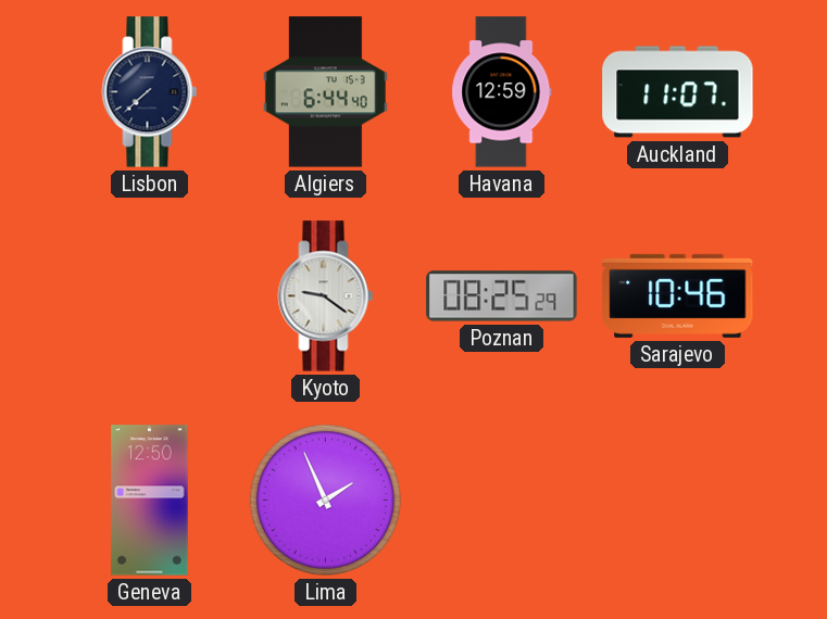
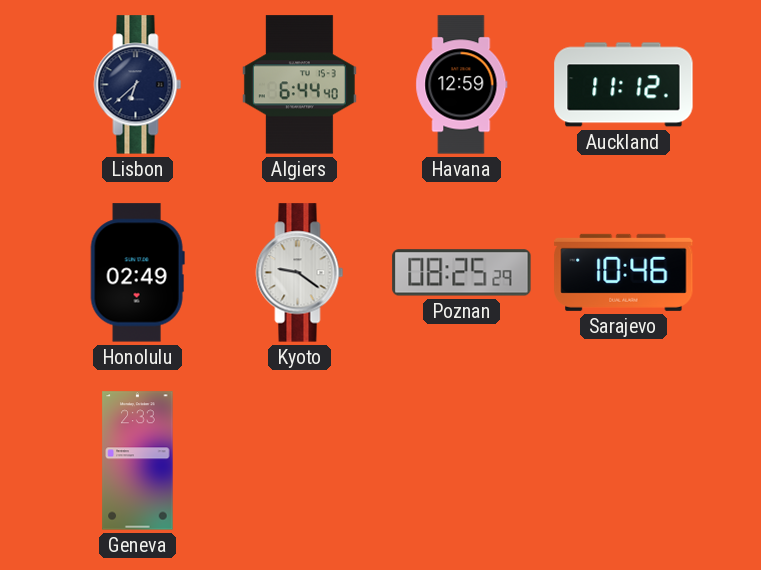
Lisbon: 7:38 -> 6:38
Auckland: 11:07 -> 11:12
Honolulu: none -> 02:49
Geneva: 12:50 -> 2:33
Lima: 1:56 -> none
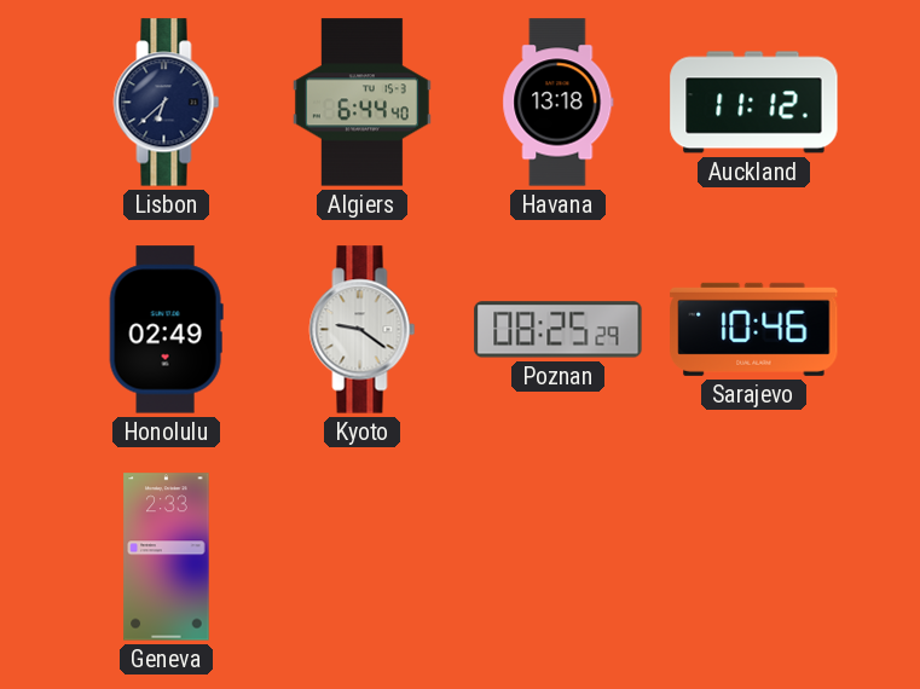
Havana: 12:59 -> 13:18
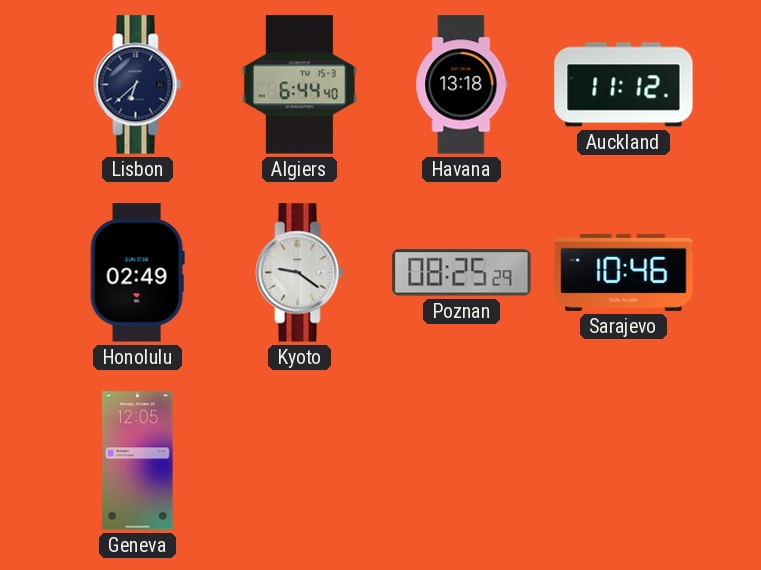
Geneva: 2:33 -> 12:05
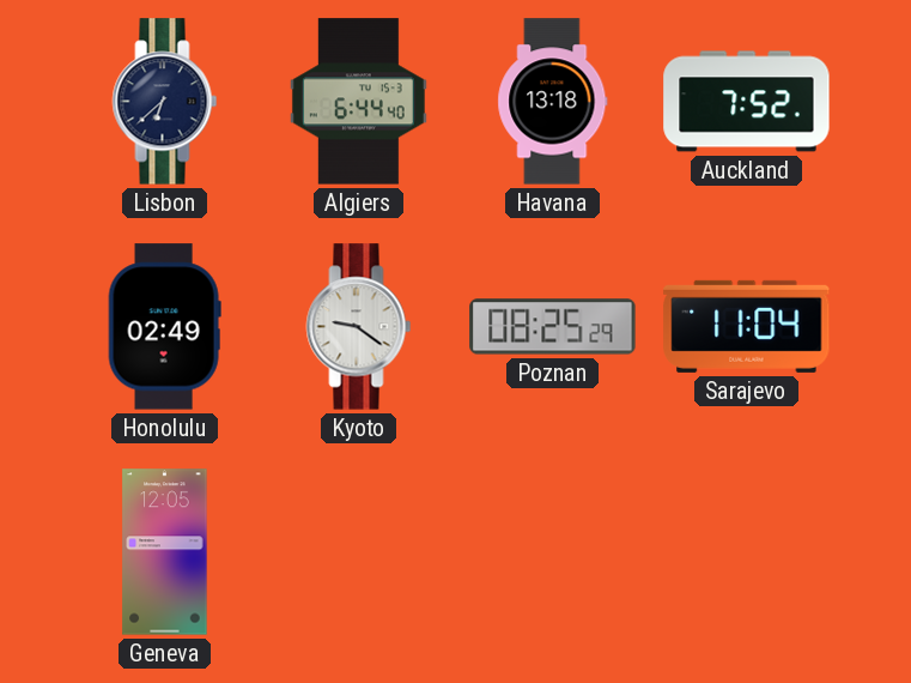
Auckland: 11:12 -> 7:52
Sarajevo: 10:46 -> 11:04
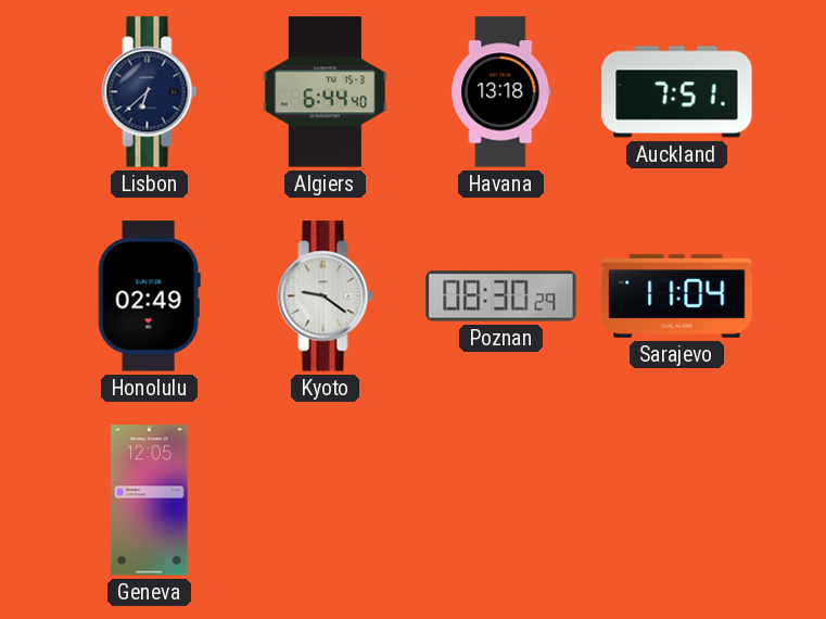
Auckland: 7:52 -> 7:51
Poznan: 08:25 -> 08:30
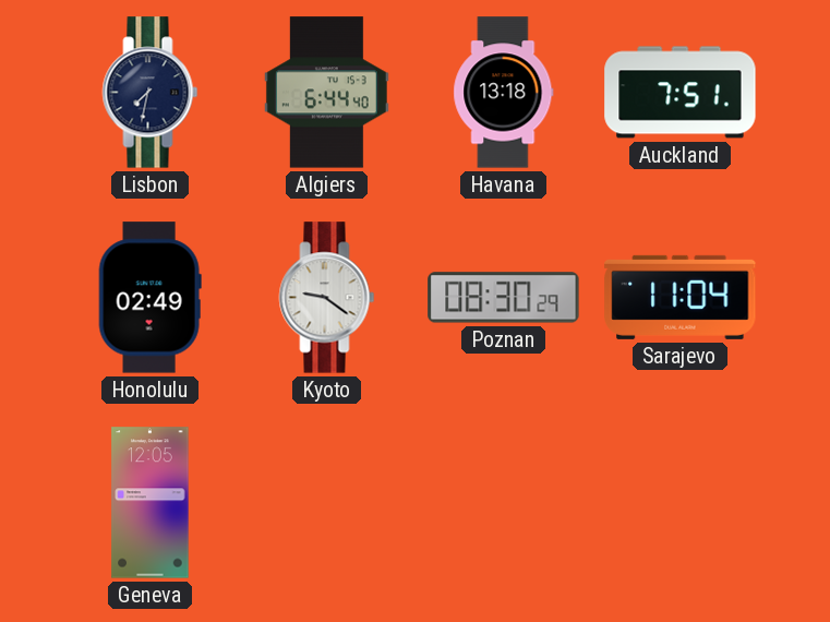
Lisbon: 6:38 -> 7:32
